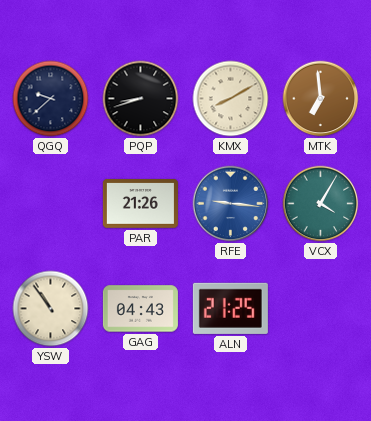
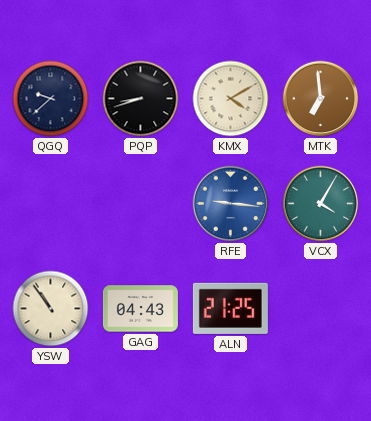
KMX: 8:10 -> 4:10
PAR: 21:26 -> none
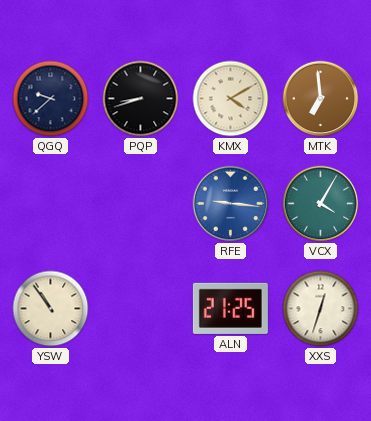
GAG: 04:43 -> none
XXS: none -> 12:33
